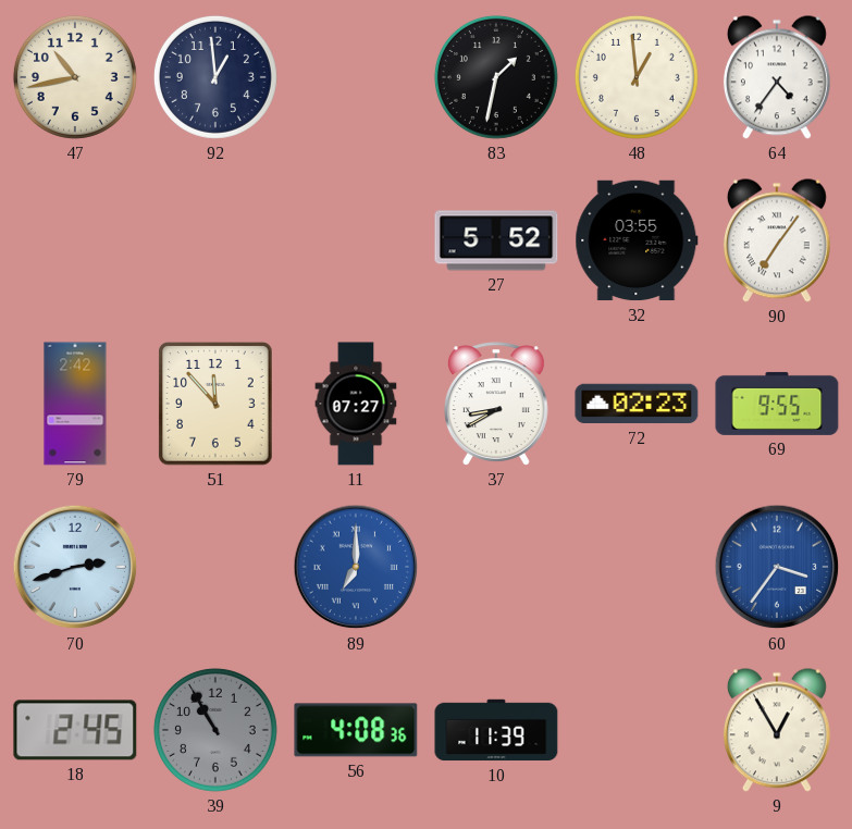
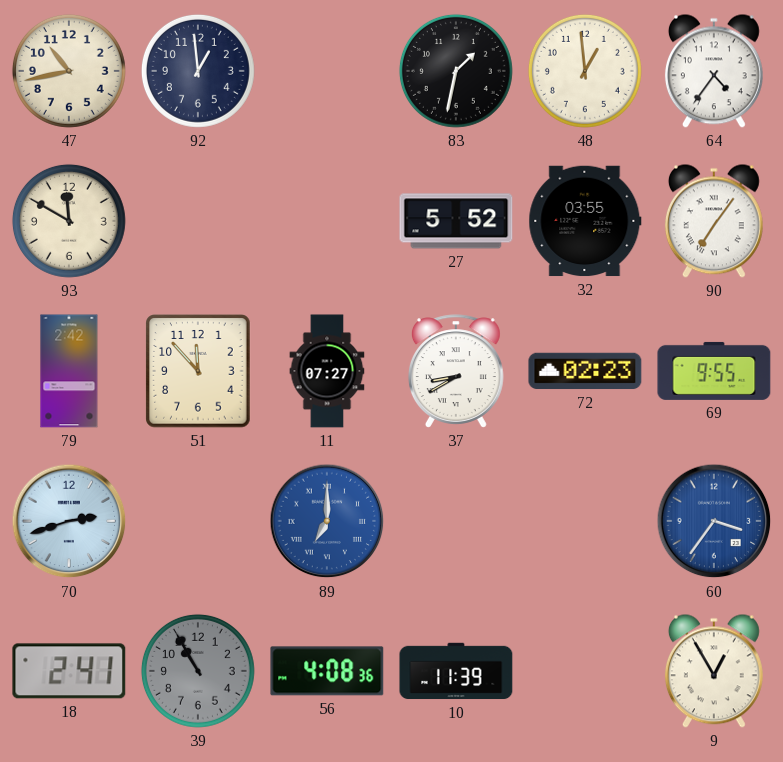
93: none -> 11:50
18: 2:45 -> 2:41
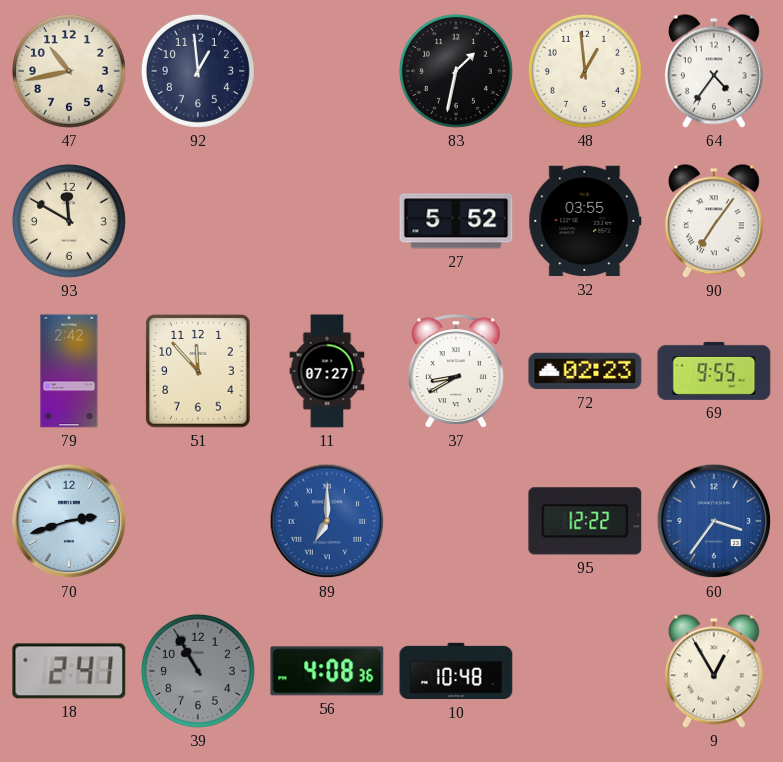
95: none -> 12:22
10: 11:39 -> 10:48
